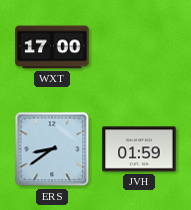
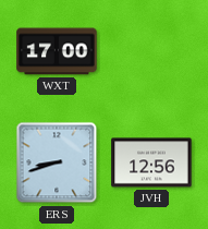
ERS: 8:39 -> 8:42
JVH: 01:59 -> 12:56
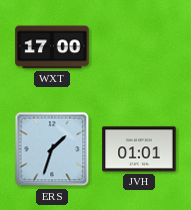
ERS: 8:42 -> 1:33
JVH: 12:56 -> 01:01
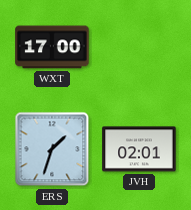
JVH: 01:01 -> 02:01
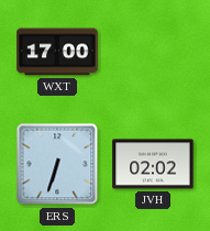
ERS: 1:33 -> 6:33
JVH: 02:01 -> 02:02
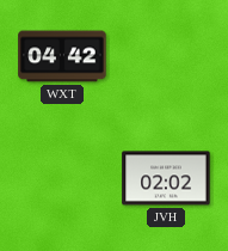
WXT: 17:00 -> 04:42
ERS: 6:33 -> none
